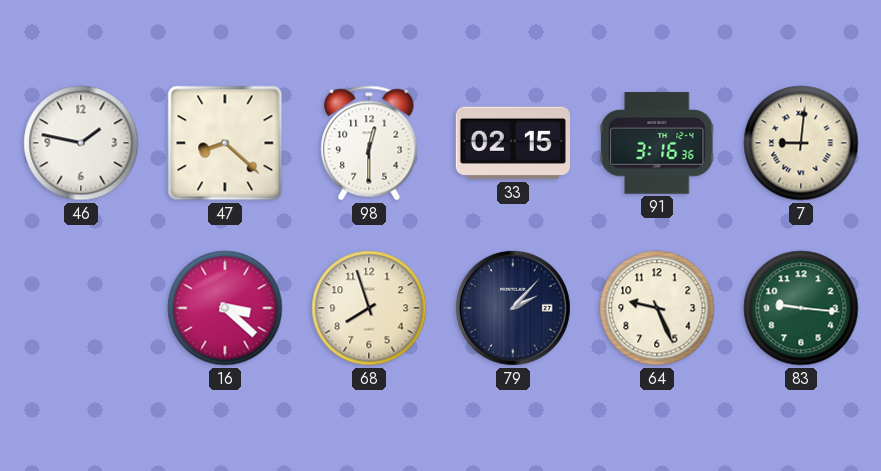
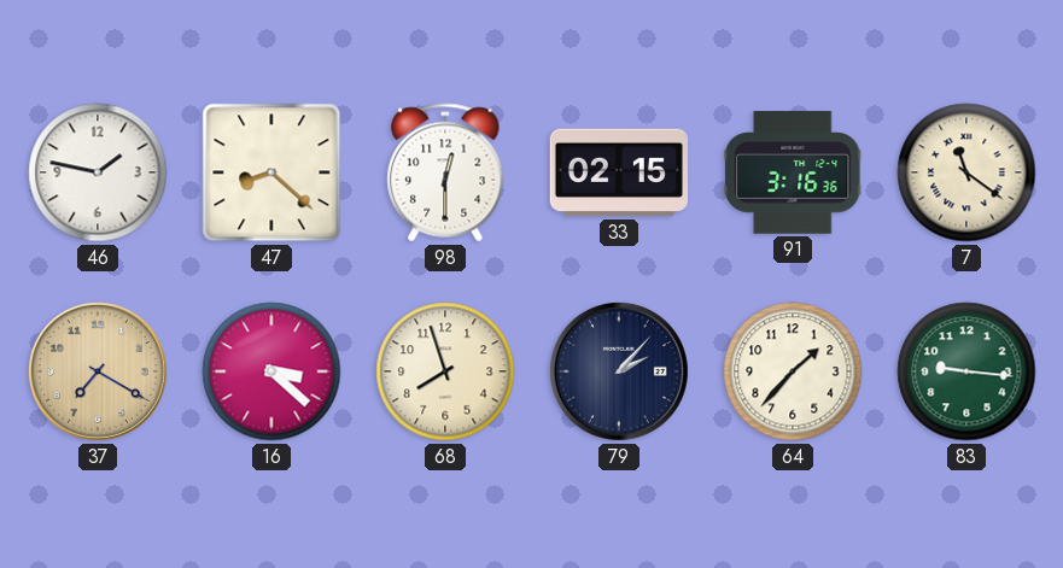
7: 9:01 -> 11:21
37: none -> 7:20
64: 9:26 -> 1:37
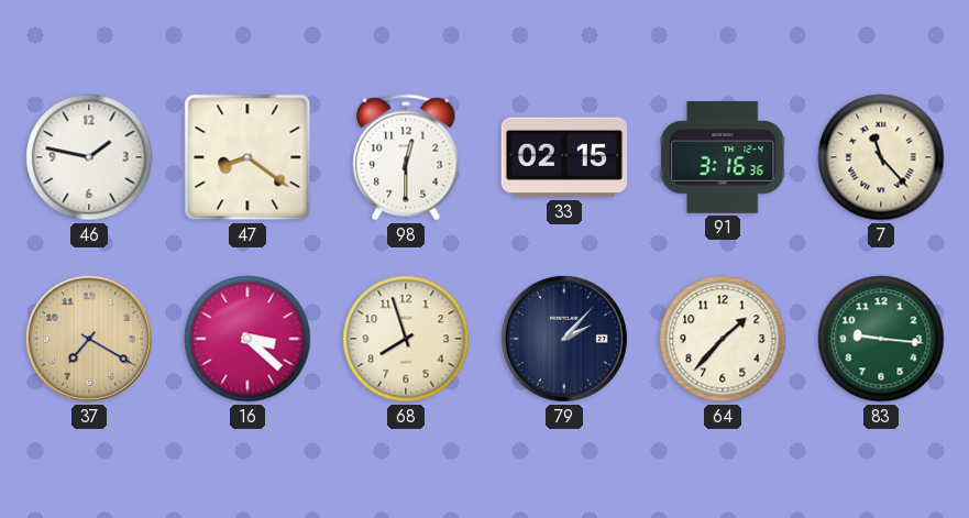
47: 8:22 -> 8:21
7: 11:21 -> 11:23
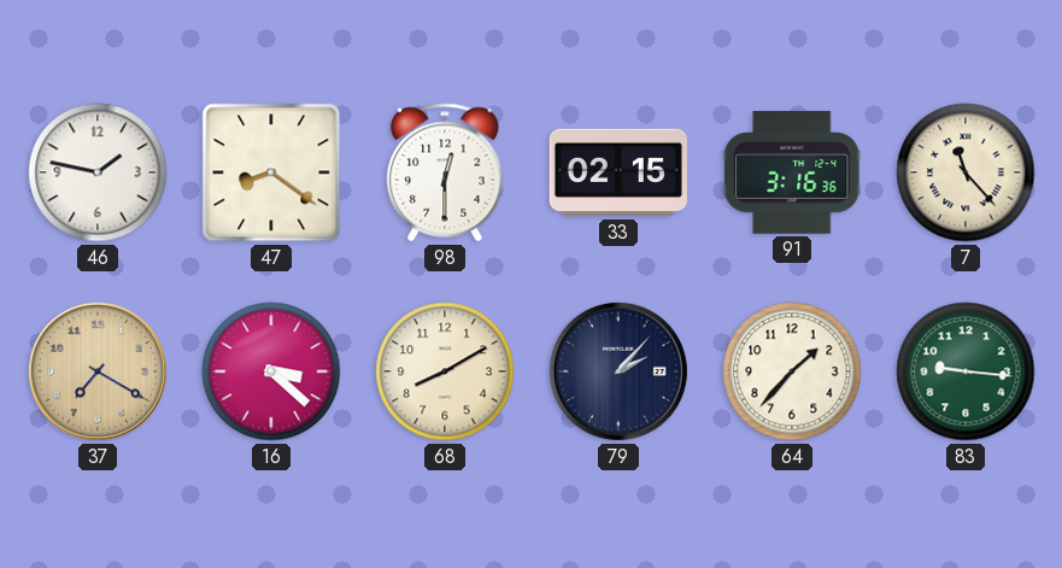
68: 7:57 -> 8:10
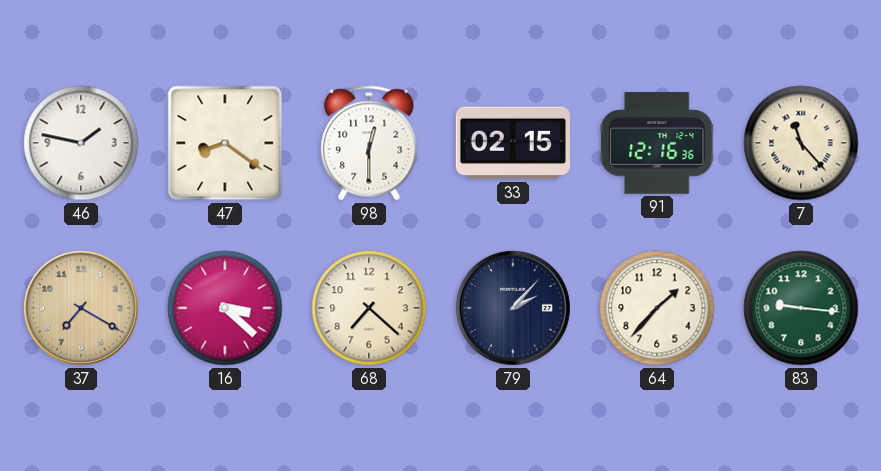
91: 3:16 -> 12:16
68: 8:10 -> 7:22
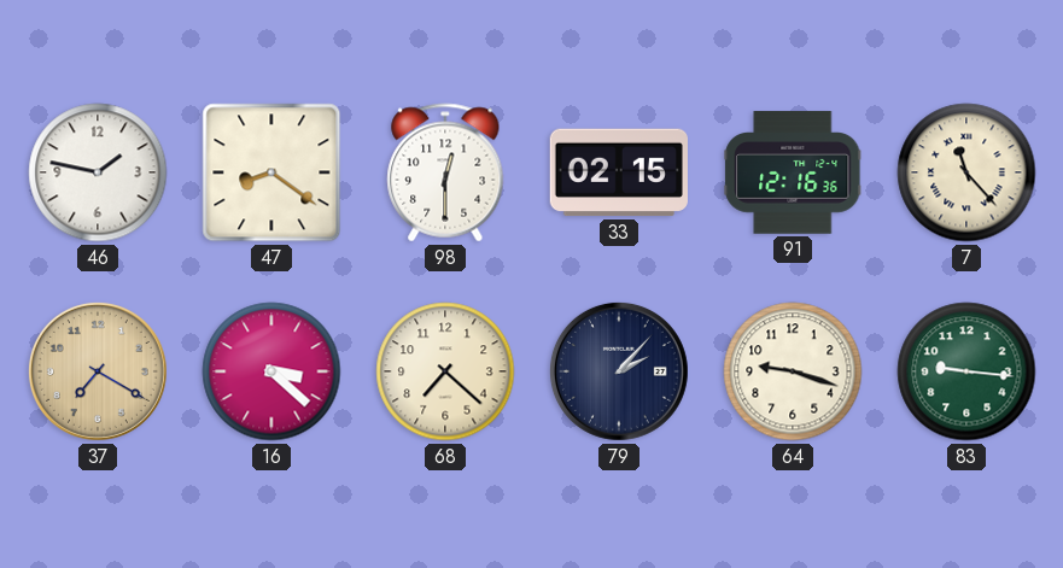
64: 1:37 -> 9:18
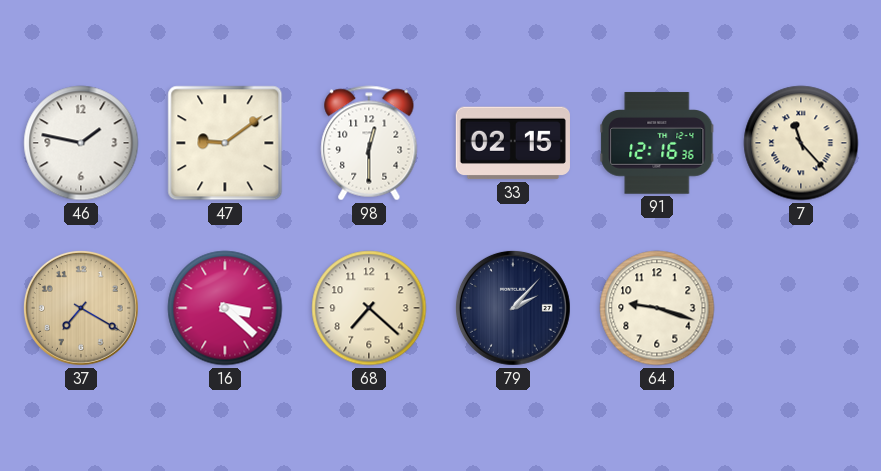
47: 8:21 -> 9:09
83: 9:16 -> none
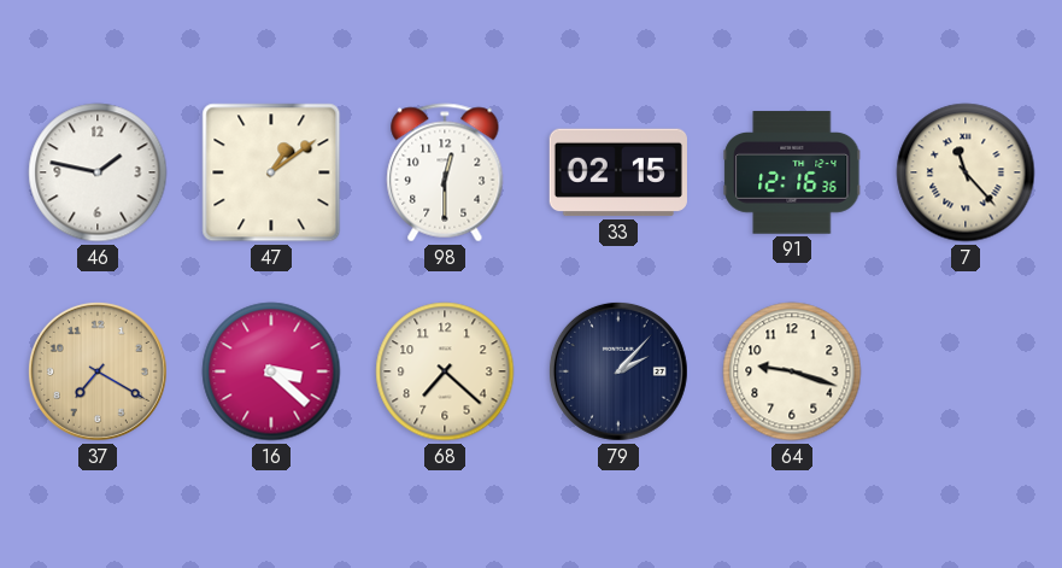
47: 9:09 -> 1:09
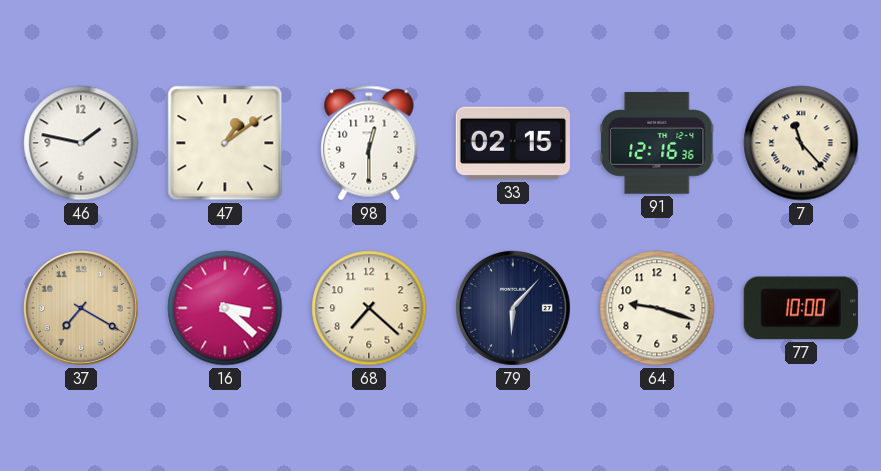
79: 2:07 -> 6:07
77: none -> 10:00
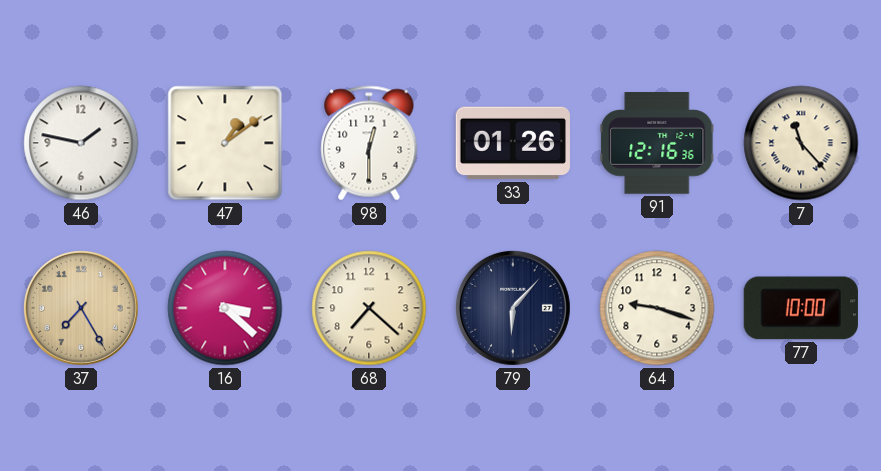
33: 02:15 -> 01:26
37: 7:20 -> 7:25
